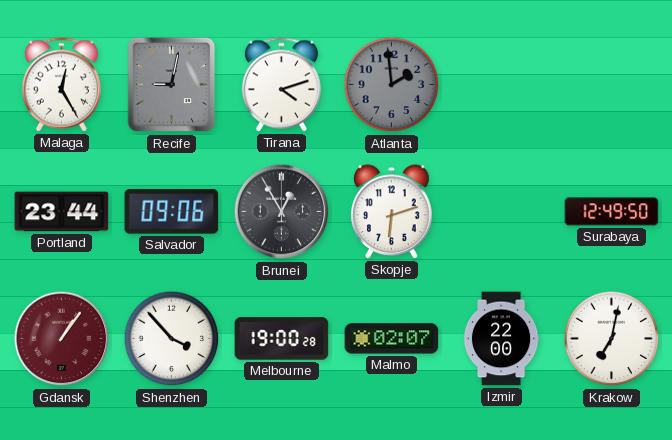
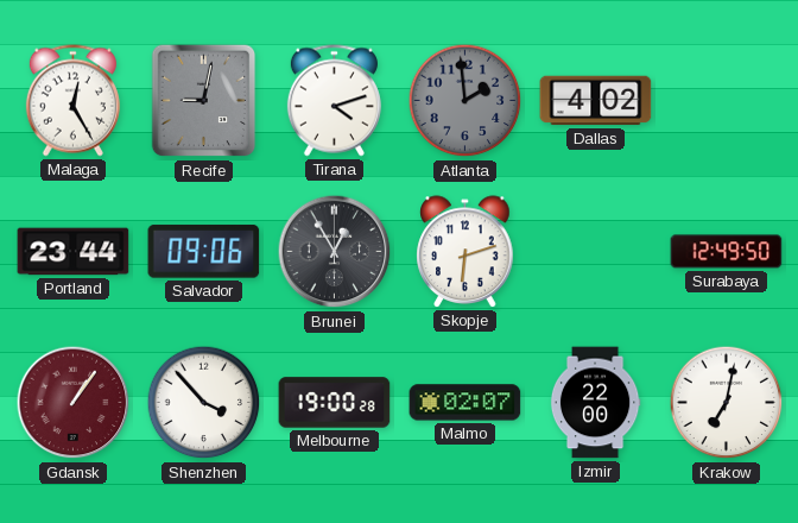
Dallas: none -> 4:02
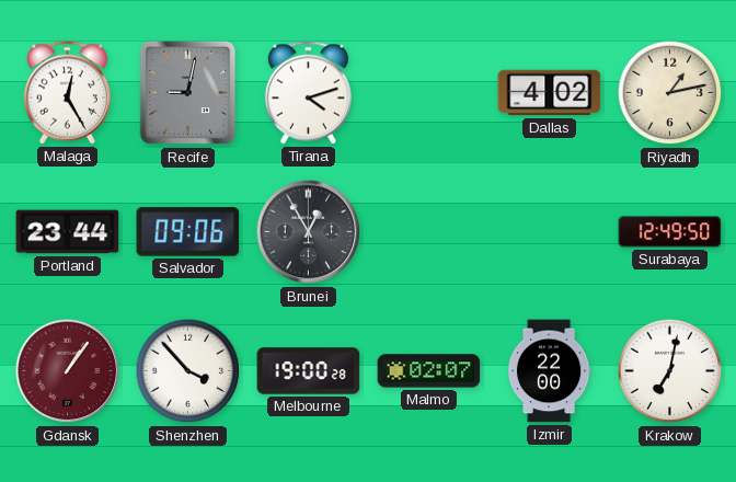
Atlanta: 1:59 -> none
Riyadh: none -> 1:13
Skopje: 6:12 -> none
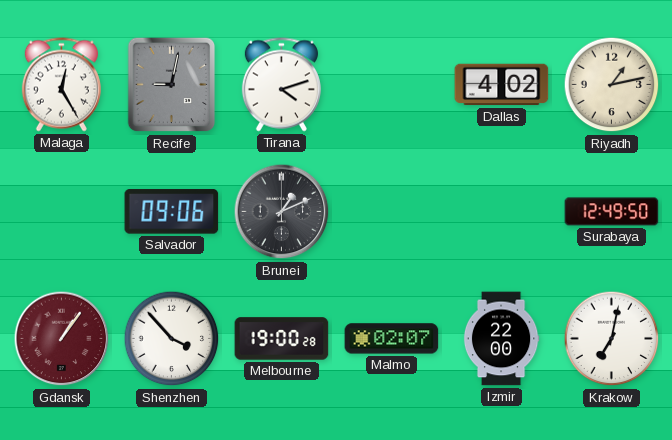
Portland: 23:44 -> none
Brunei: 12:55 -> 1:11
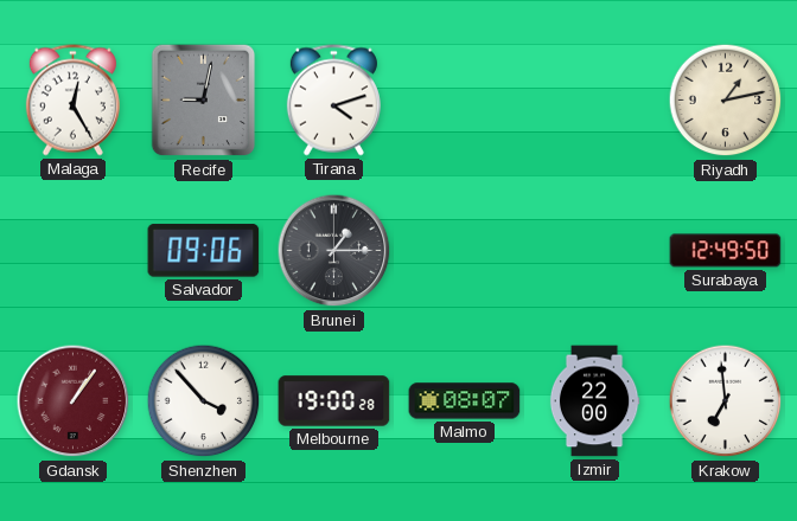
Dallas: 4:02 -> none
Brunei: 1:11 -> 1:15
Malmo: 02:07 -> 08:07
Krakow: 7:02 -> 6:59
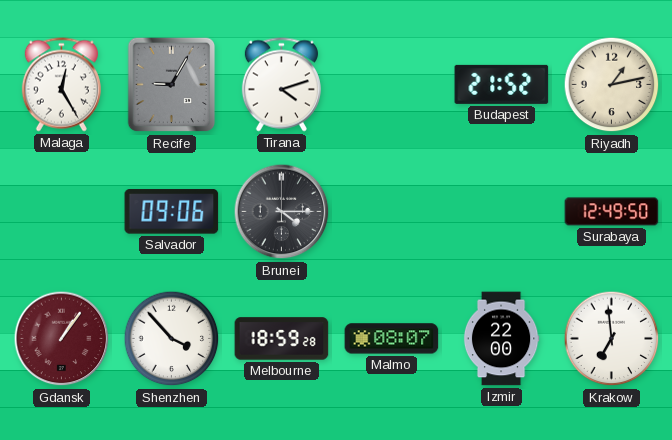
Recife: 9:02 -> 9:05
Budapest: none -> 21:52
Brunei: 1:15 -> 4:15
Melbourne: 19:00 -> 18:59
